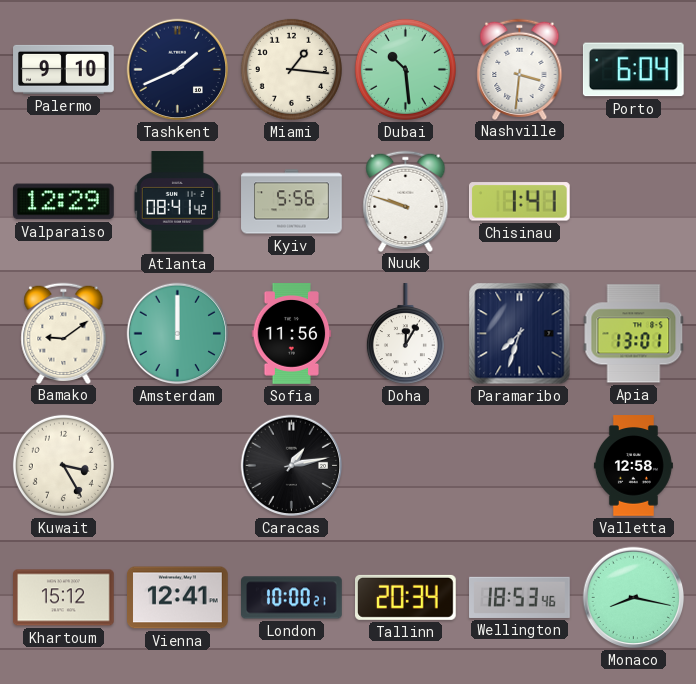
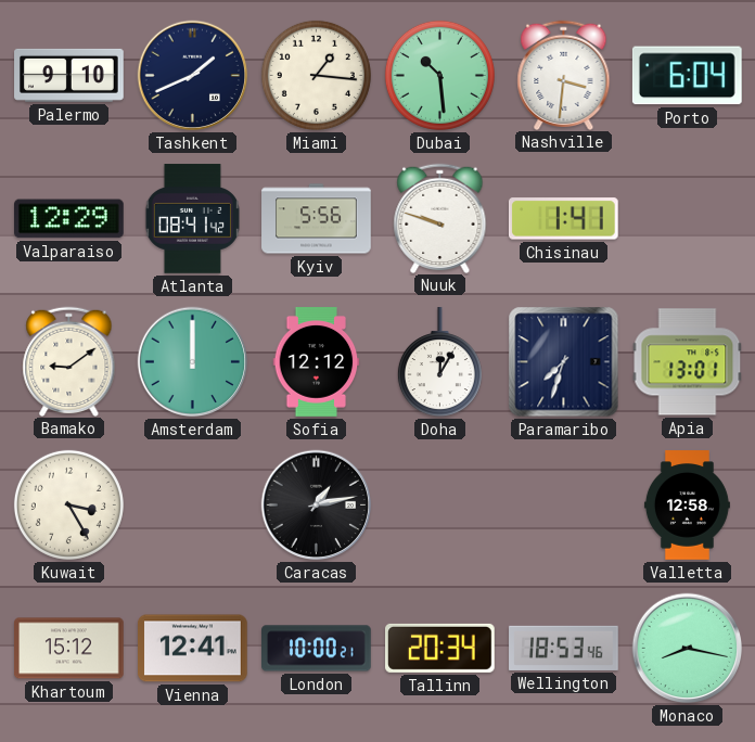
Sofia: 11:56 -> 12:12
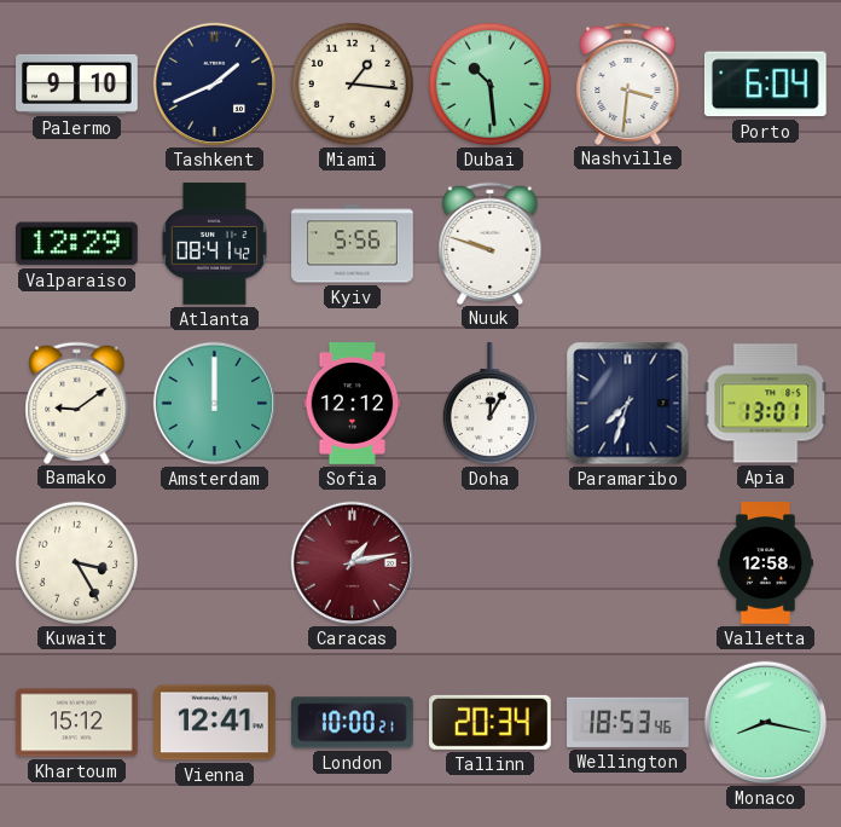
Chisinau: 1:41 -> none
Caracas dial: black -> burgundy
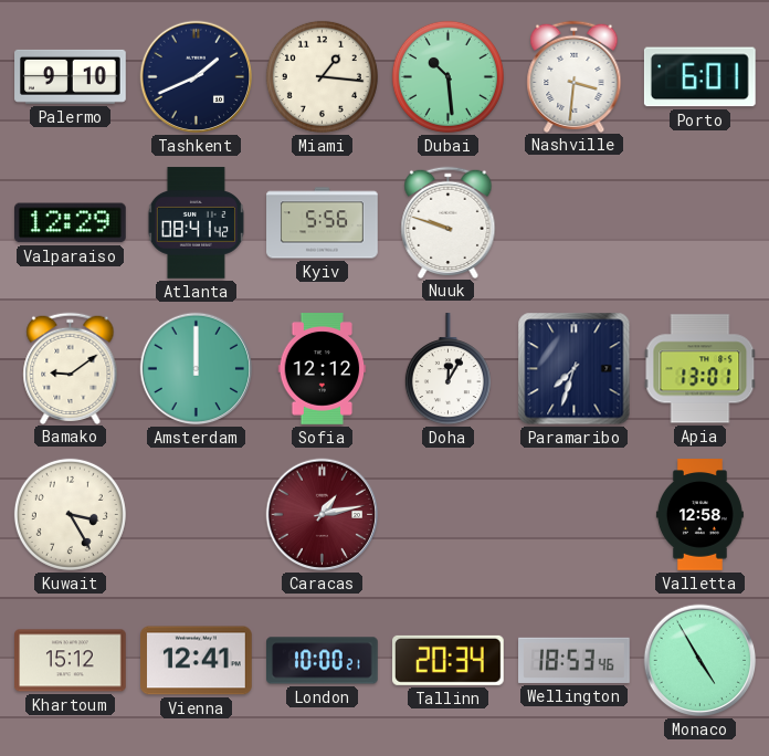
Porto: 6:04 -> 6:01
Monaco: 8:17 -> 4:55
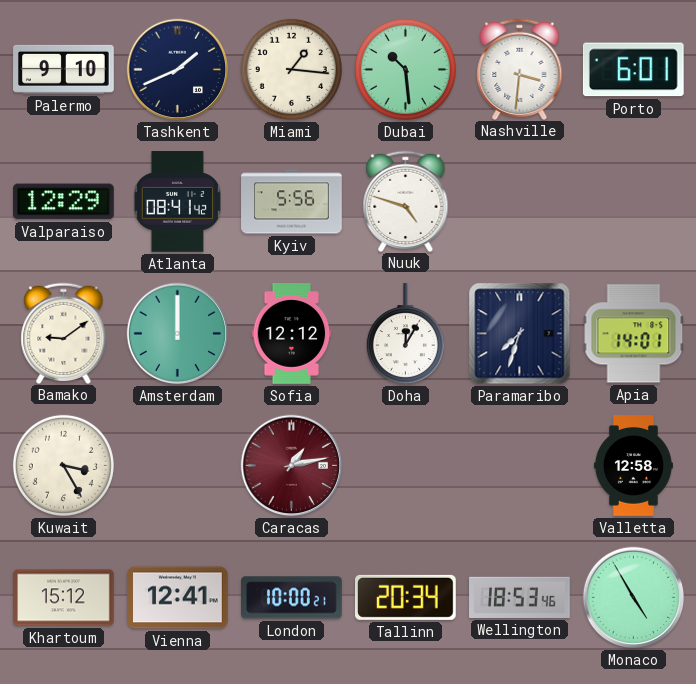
Nuuk: 9:48 -> 4:48
Apia: 13:01 -> 14:01
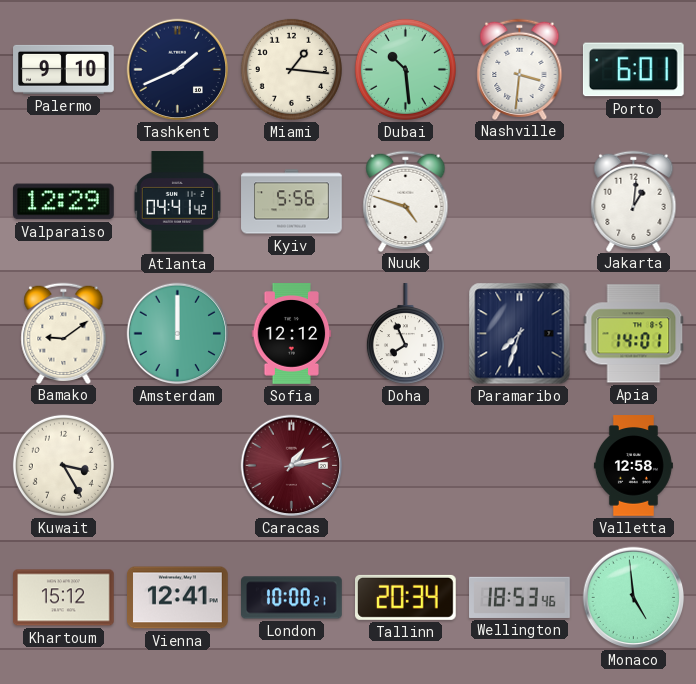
Atlanta: 08:41 -> 04:41
Jakarta: none -> 1:01
Doha: 12:05 -> 7:56
Monaco: 4:55 -> 4:59
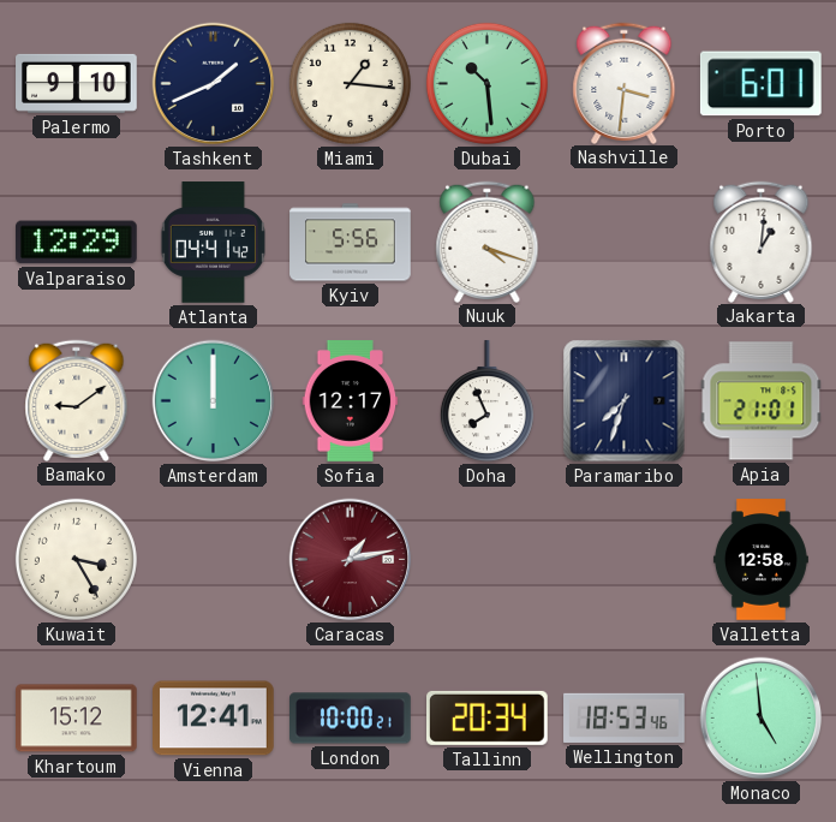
Nuuk: 4:48 -> 4:18
Sofia: 12:12 -> 12:17
Apia: 14:01 -> 21:01
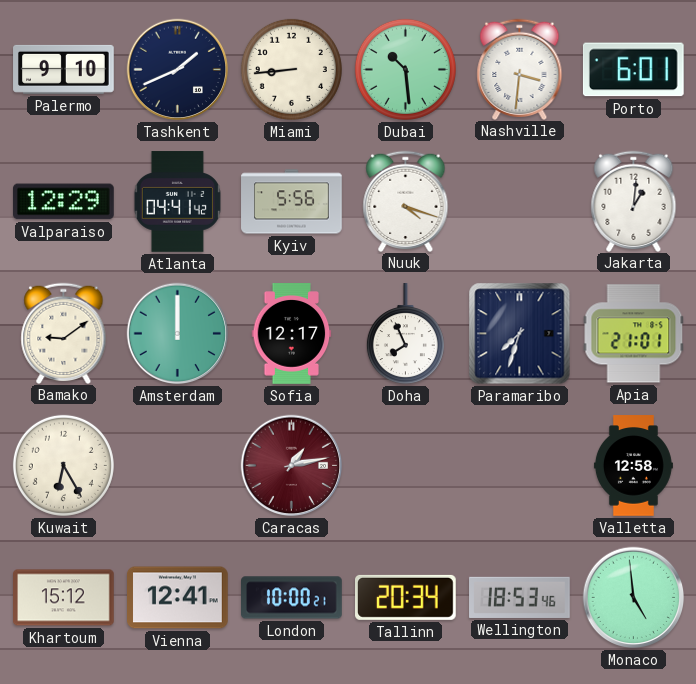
Miami: 1:16 -> 8:44
Kuwait: 3:25 -> 6:25
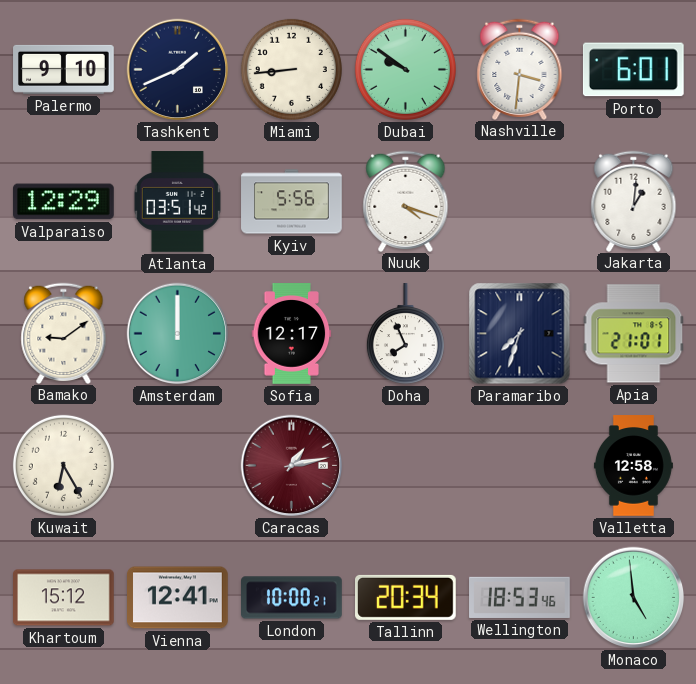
Dubai: 10:29 -> 9:51
Atlanta: 04:41 -> 03:51
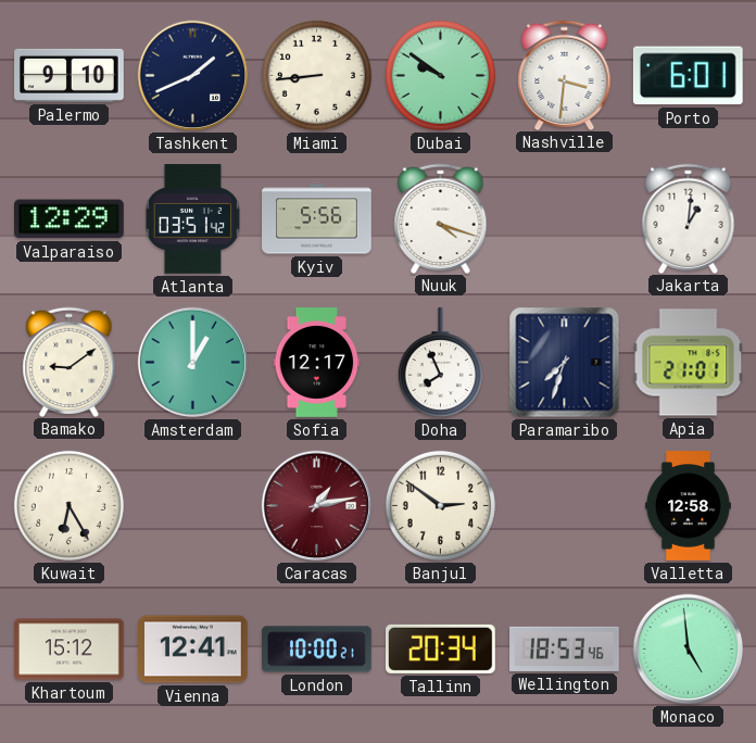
Amsterdam: 12:00 -> 1:00
Banjul: none -> 2:51
